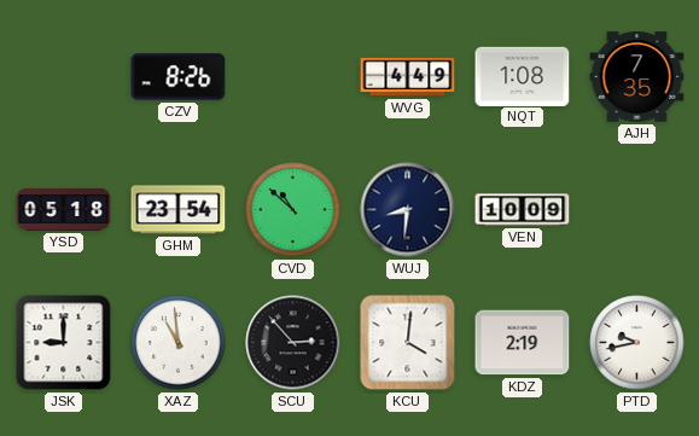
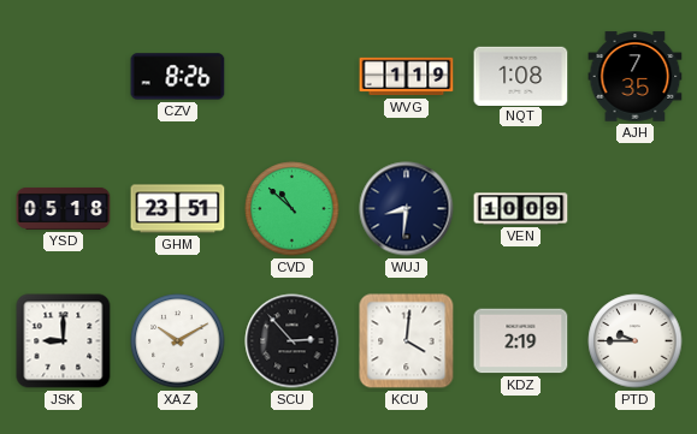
WVG: 4:49 -> 1:19
GHM: 23:54 -> 23:51
XAZ: 10:59 -> 10:10
PTD: 9:43 -> 9:45
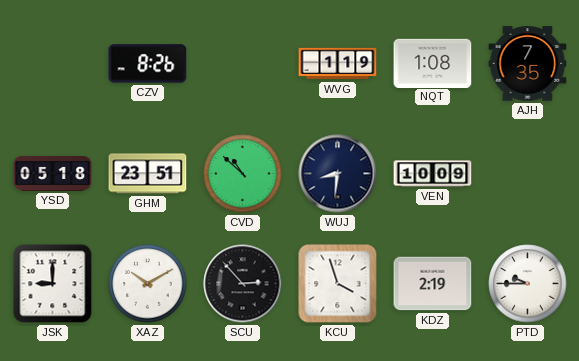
KCU: 4:01 -> 3:57
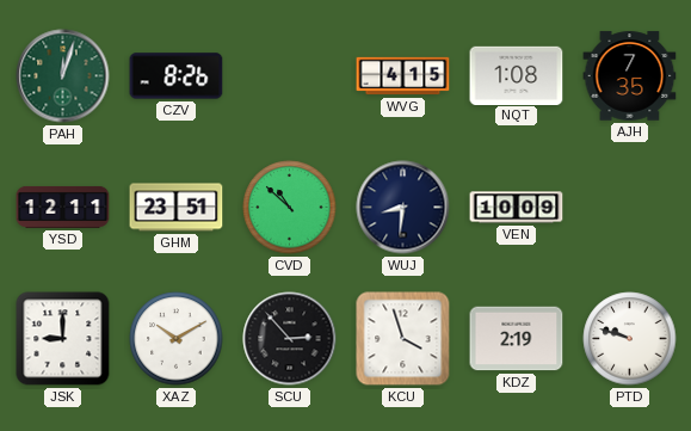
PAH: none -> 12:03
WVG: 1:19 -> 4:15
YSD: 05:18 -> 12:11
PTD: 9:45 -> 9:48
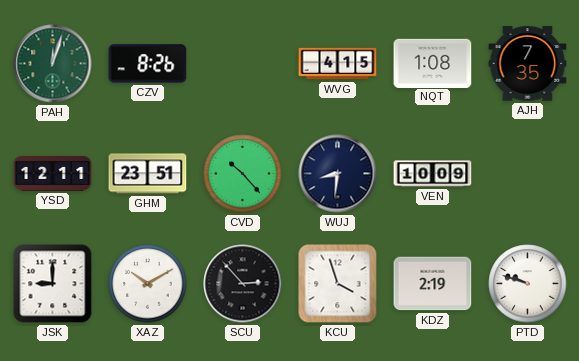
CVD: 10:52 -> 10:23
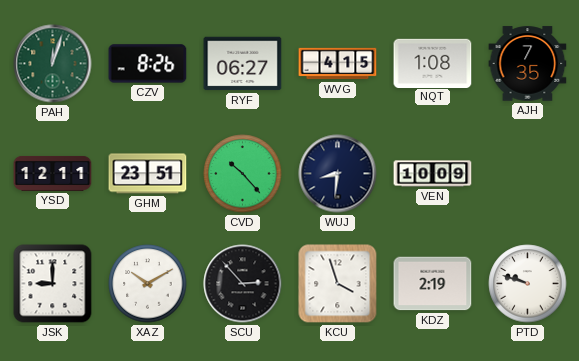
RYF: none -> 06:27
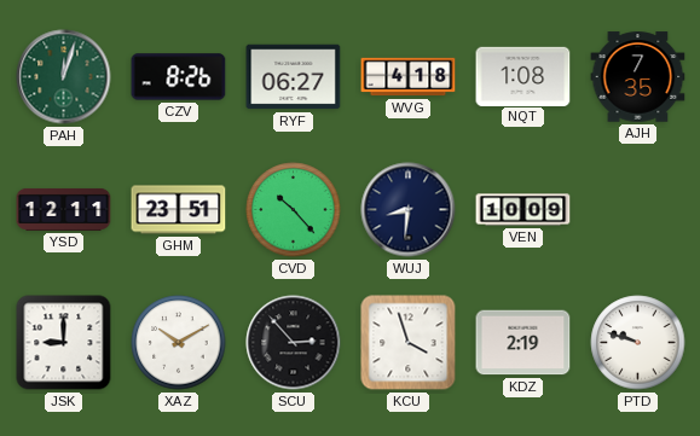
WVG: 4:15 -> 4:18
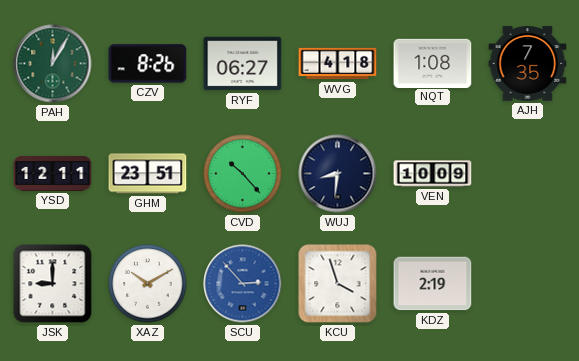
PAH: 12:03 -> 12:05
SCU dial: black -> blue
PTD: 9:48 -> none
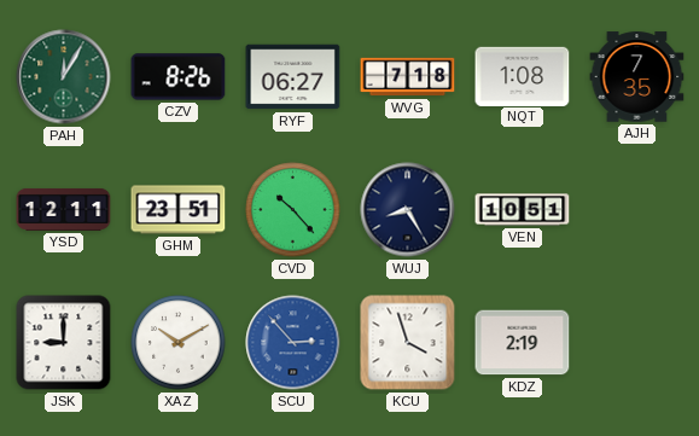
WVG: 4:18 -> 7:18
WUJ: 8:31 -> 8:25
VEN: 10:09 -> 10:51
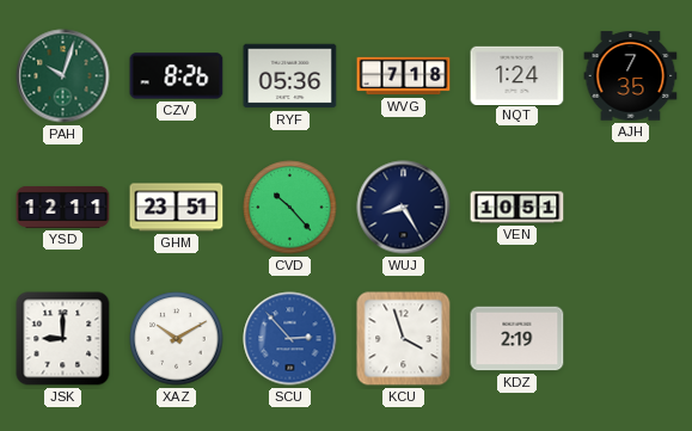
PAH: 12:05 -> 10:03
RYF: 06:27 -> 05:36
NQT: 1:08 -> 1:24
